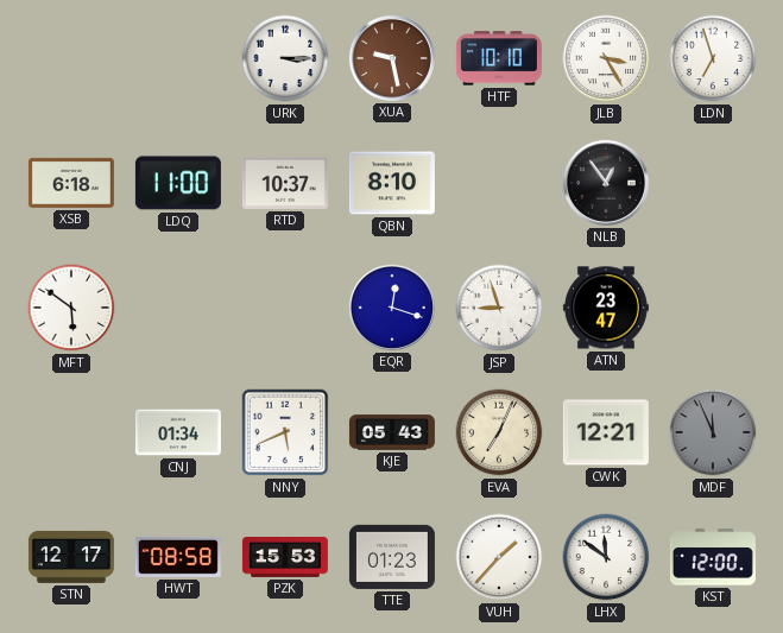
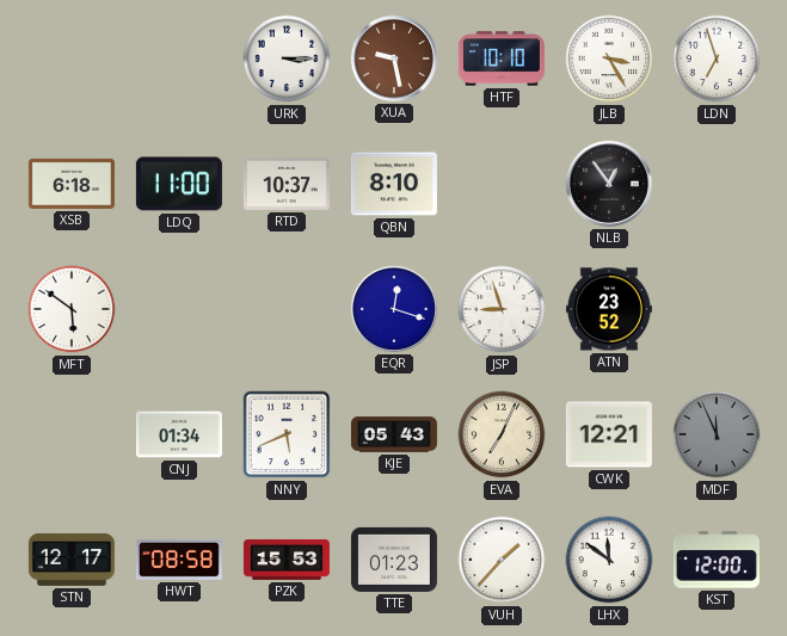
ATN: 23:47 -> 23:52
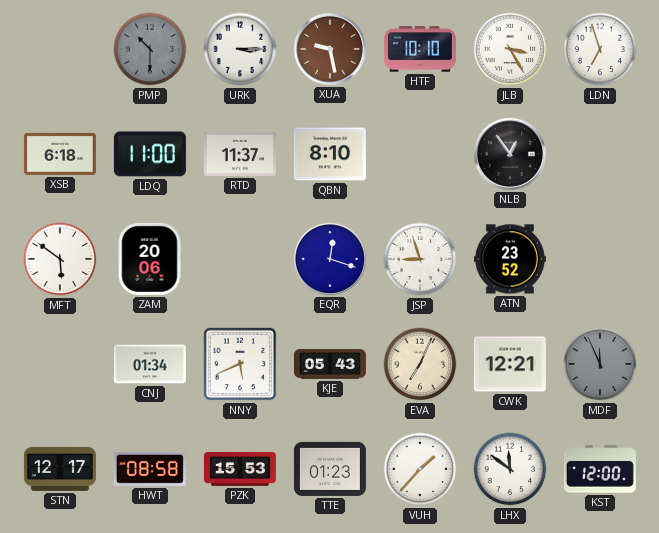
PMP: none -> 10:30
RTD: 10:37 -> 11:37
ZAM: none -> 20:06
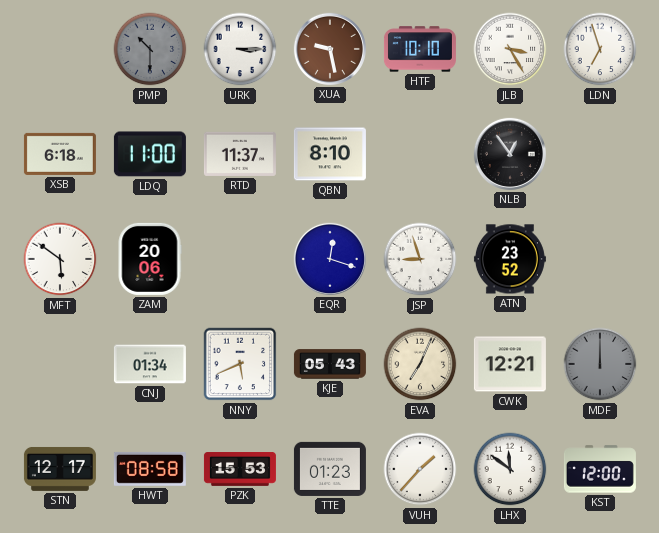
MDF: 11:56 -> 12:00
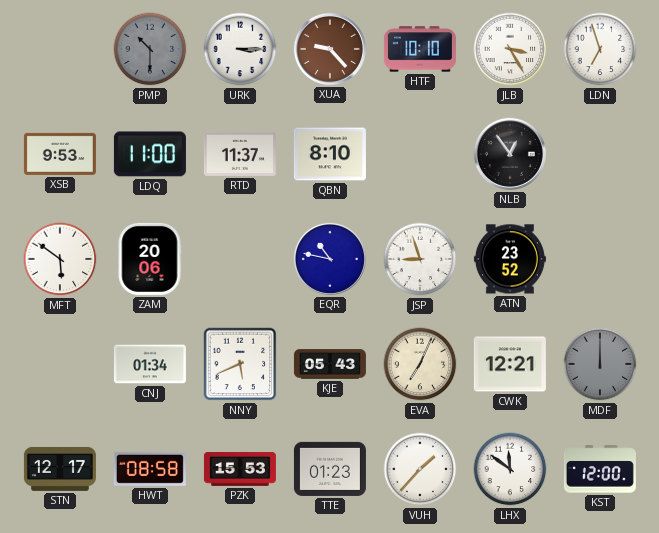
XUA: 9:28 -> 9:23
XSB: 6:18 -> 9:53
EQR: 12:18 -> 10:47
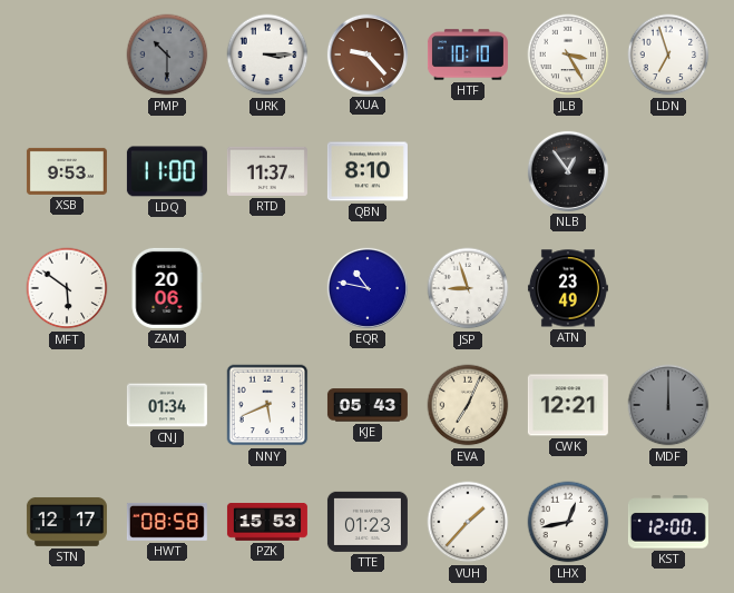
ATN: 23:52 -> 23:49
LHX: 11:51 -> 12:43
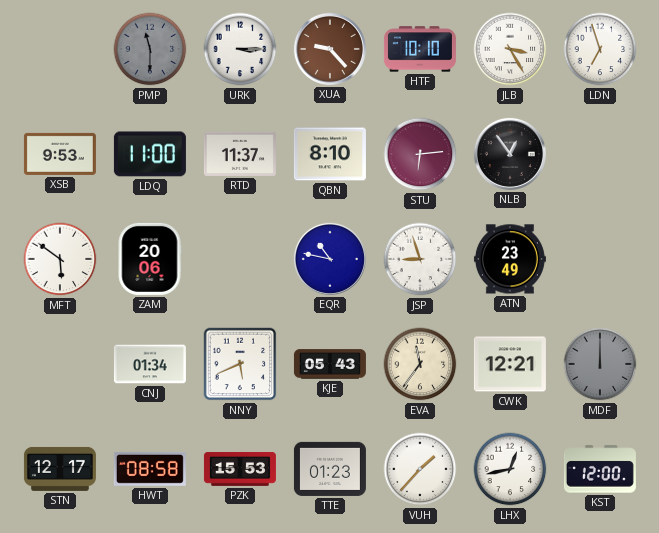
PMP: 10:30 -> 11:30
STU: none -> 6:14
EVA: 7:04 -> 11:36
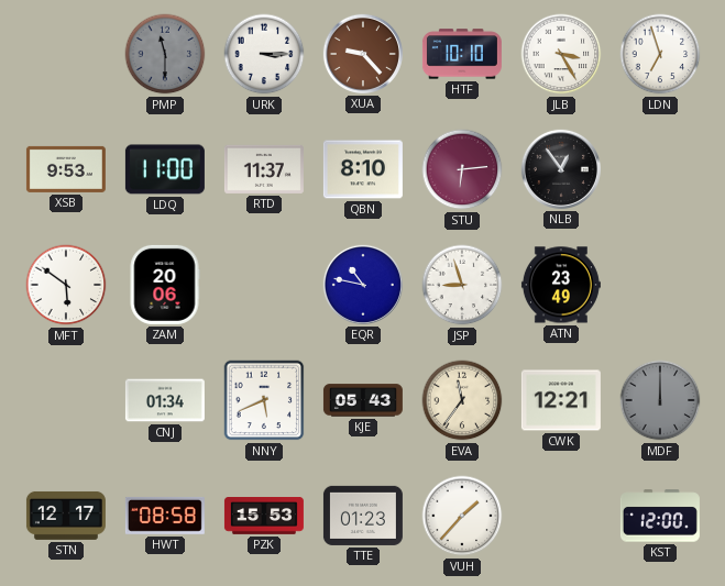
LHX: 12:43 -> none
